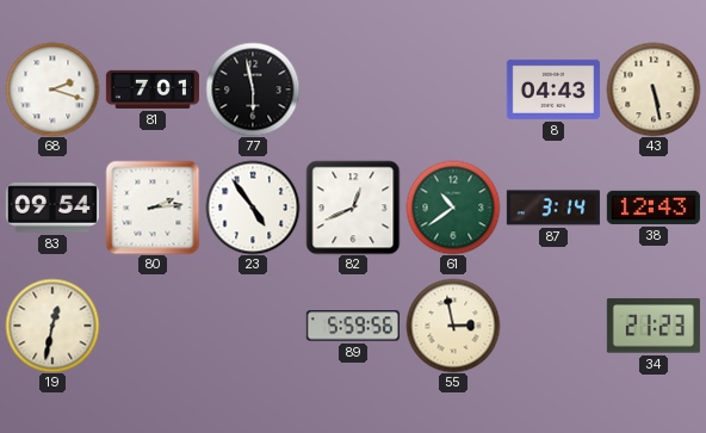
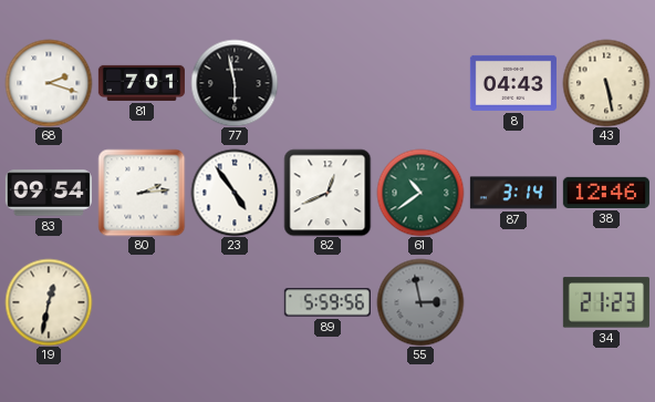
38: 12:43 -> 12:46
55 dial: cream -> grey
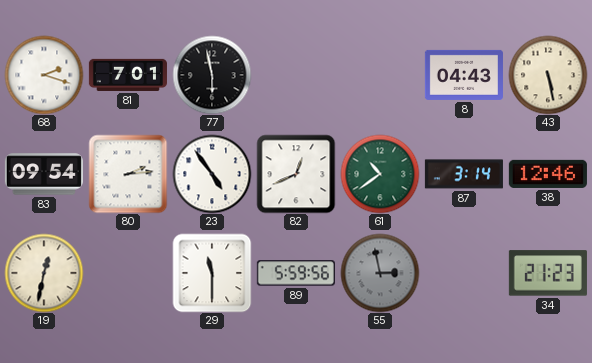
29: none -> 11:30
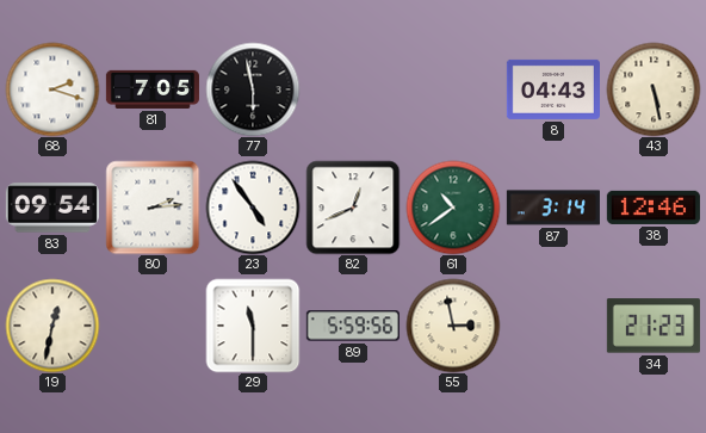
81: 7:01 -> 7:05
55 dial: grey -> cream
